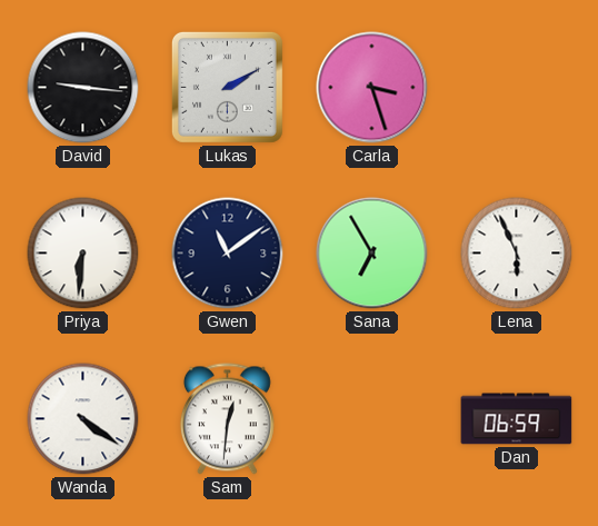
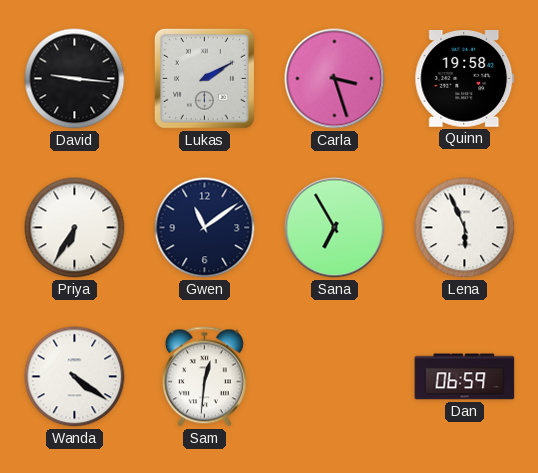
Quinn: none -> 19:58
Priya: 6:31 -> 6:35
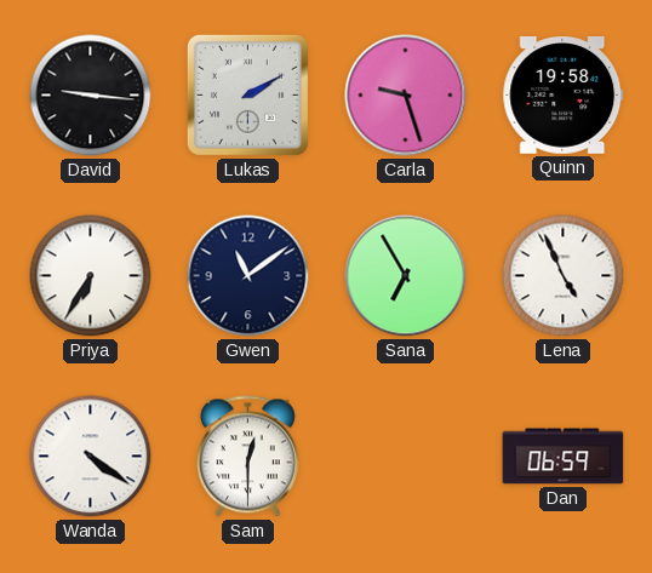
Carla: 3:27 -> 9:27
Lena: 5:56 -> 4:56
Sam: 12:31 -> 12:30
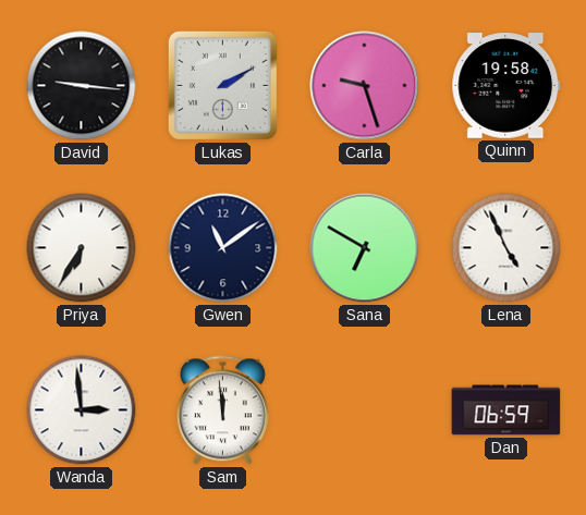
Sana: 6:55 -> 6:50
Wanda: 4:21 -> 2:59
Sam: 12:30 -> 11:59
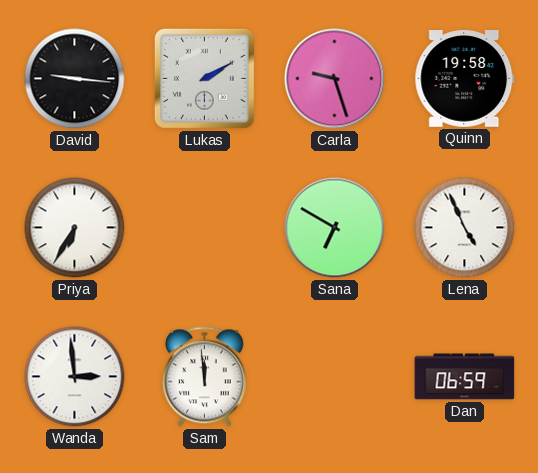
Gwen: 11:09 -> none
